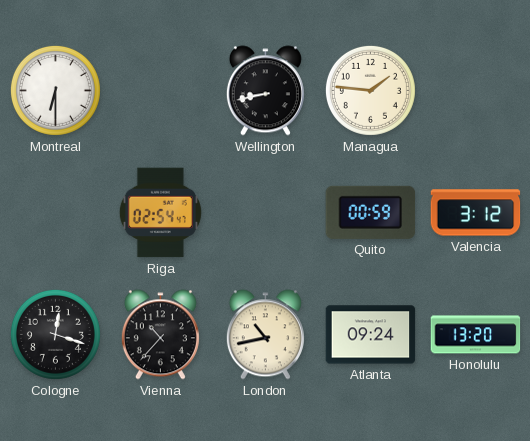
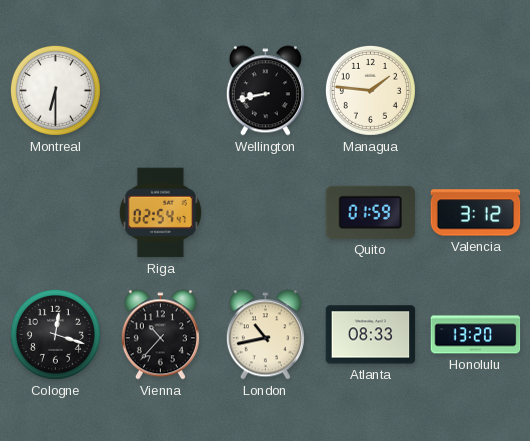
Quito: 00:59 -> 01:59
Atlanta: 09:24 -> 08:33
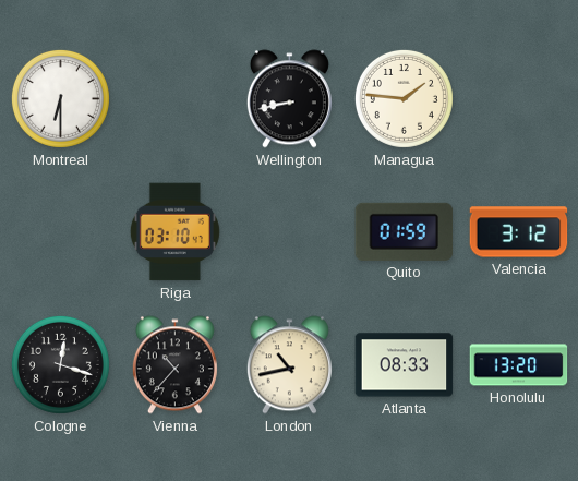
Riga: 02:54 -> 03:10
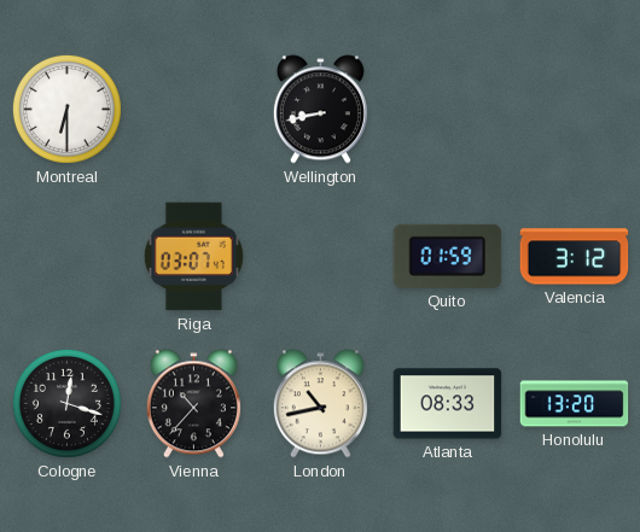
Managua: 1:46 -> none
Riga: 03:10 -> 03:07
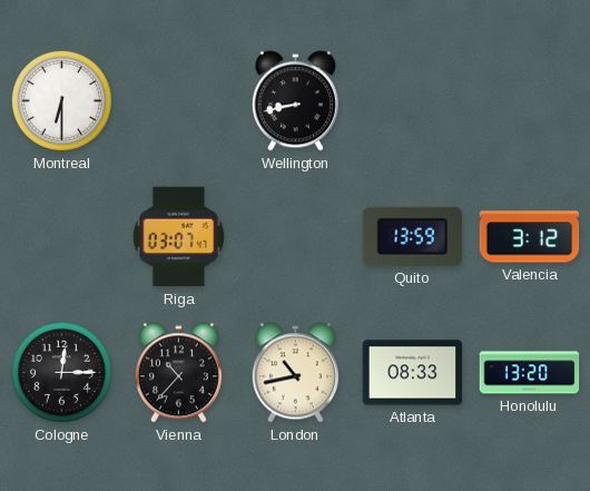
Quito: 01:59 -> 13:59
Cologne: 12:18 -> 12:15
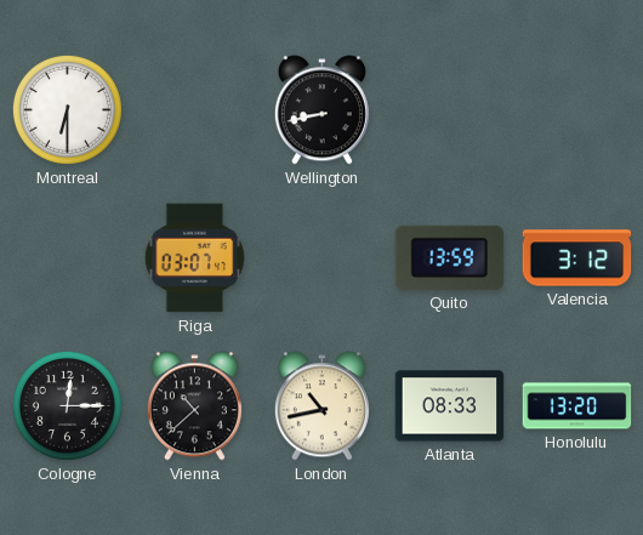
Vienna: 10:37 -> 10:38
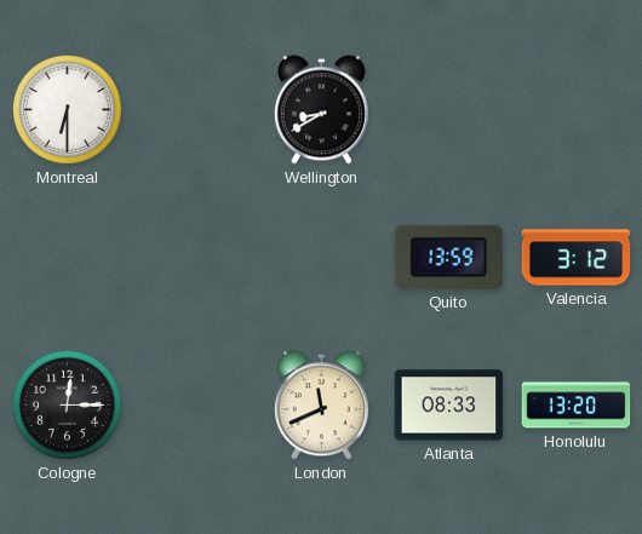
Wellington: 8:43 -> 8:40
Riga: 03:07 -> none
Vienna: 10:38 -> none
London: 10:43 -> 11:41
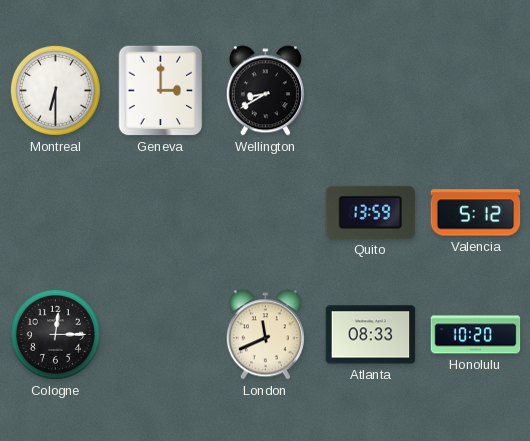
Geneva: none -> 3:00
Valencia: 3:12 -> 5:12
Honolulu: 13:20 -> 10:20
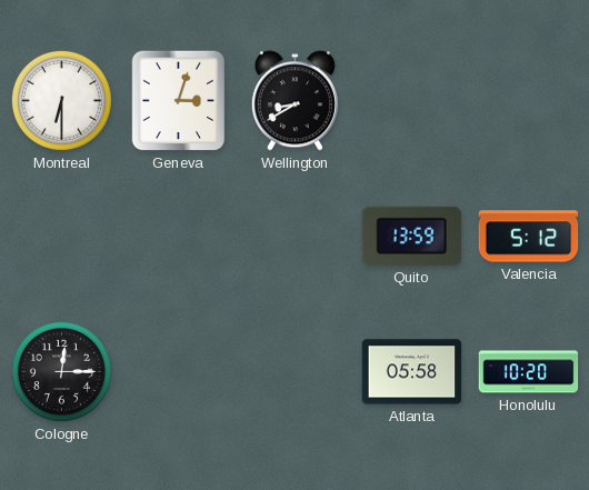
Geneva: 3:00 -> 3:03
London: 11:41 -> none
Atlanta: 08:33 -> 05:58
